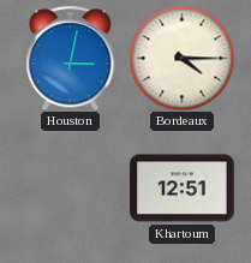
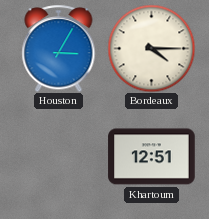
Houston: 3:02 -> 3:05
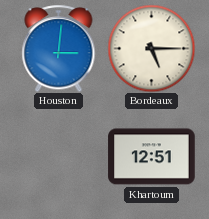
Houston: 3:05 -> 3:01
Bordeaux: 4:15 -> 5:15
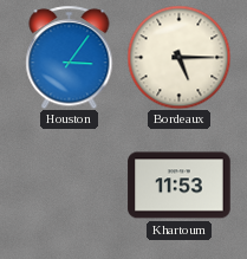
Houston: 3:01 -> 3:06
Khartoum: 12:51 -> 11:53
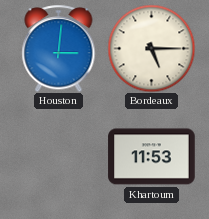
Houston: 3:06 -> 3:01
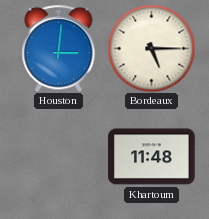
Khartoum: 11:53 -> 11:48
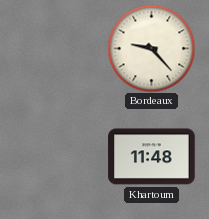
Houston: 3:01 -> none
Bordeaux: 5:15 -> 9:23
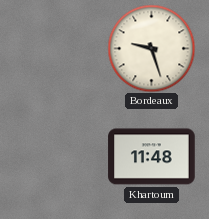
Bordeaux: 9:23 -> 9:27
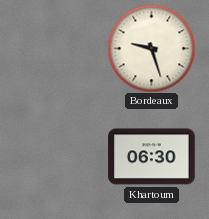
Khartoum: 11:48 -> 06:30
